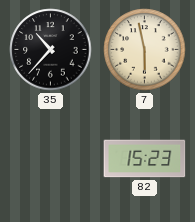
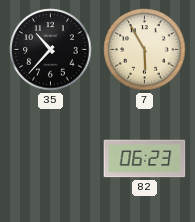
7: 5:58 -> 5:55
82: 15:23 -> 06:23
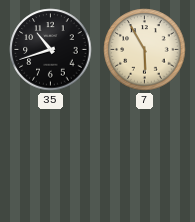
35: 10:37 -> 10:42
82: 06:23 -> none
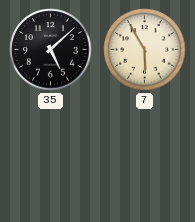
35: 10:42 -> 5:08
